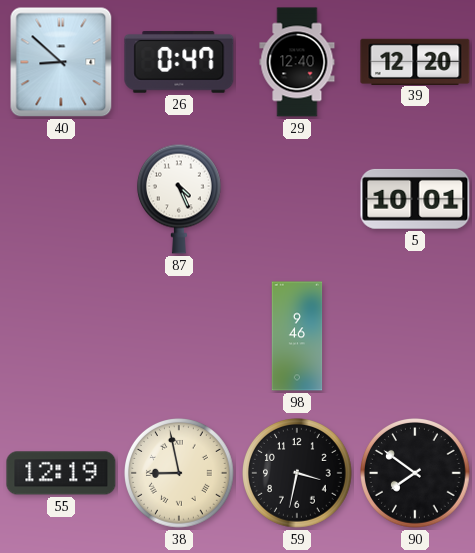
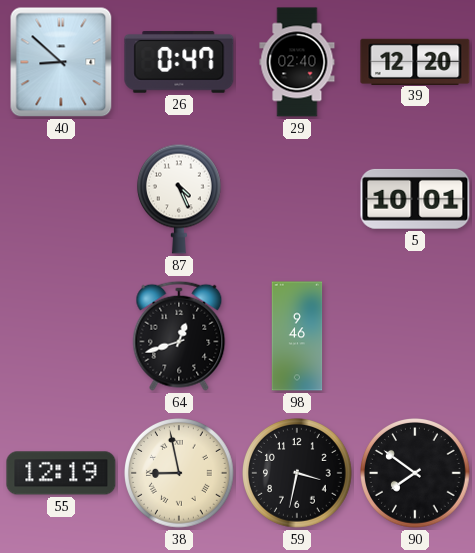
29: 12:40 -> 02:40
64: none -> 12:42
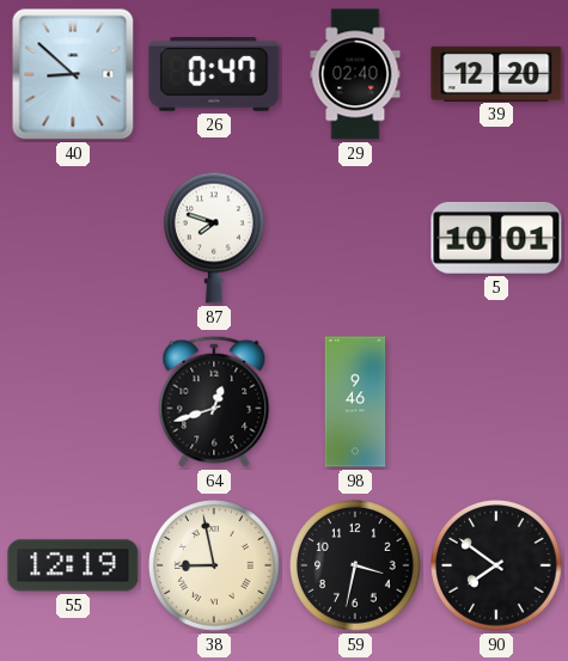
87: 4:26 -> 7:48
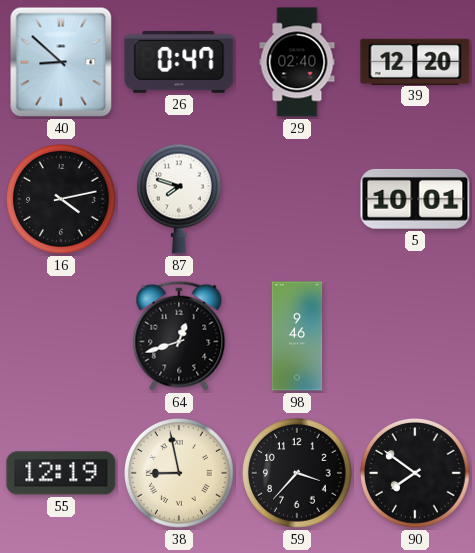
16: none -> 4:13
59: 3:32 -> 3:37
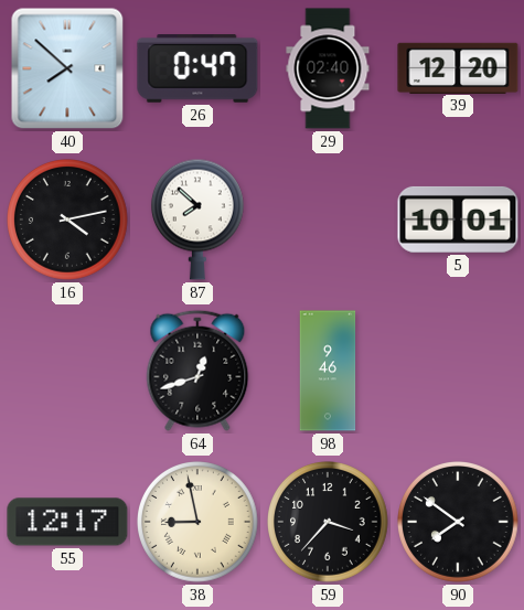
40: 8:52 -> 7:52
87: 7:48 -> 7:52
55: 12:19 -> 12:17
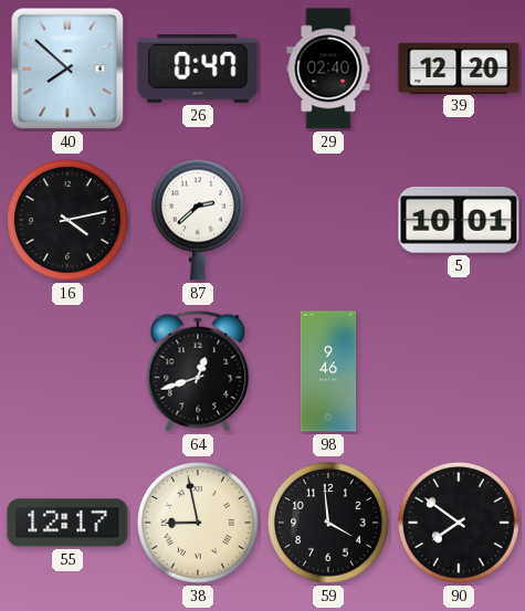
87: 7:52 -> 2:38
59: 3:37 -> 3:59
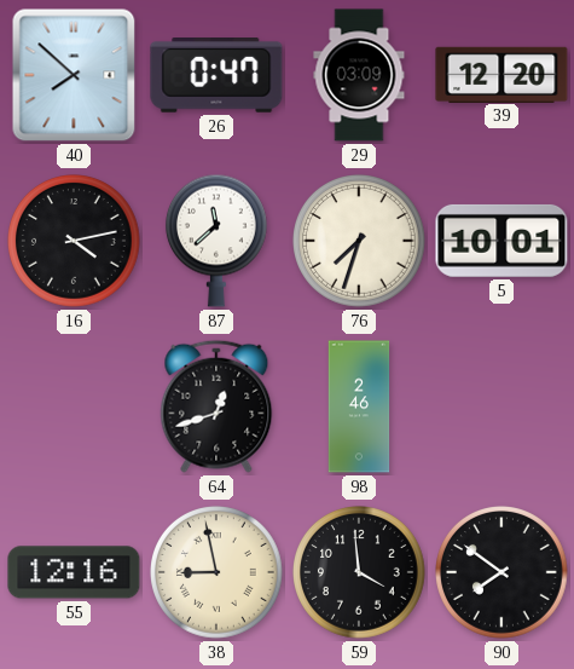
29: 02:40 -> 03:09
87: 2:38 -> 11:38
76: none -> 7:33
98: 9:46 -> 2:46
55: 12:17 -> 12:16
